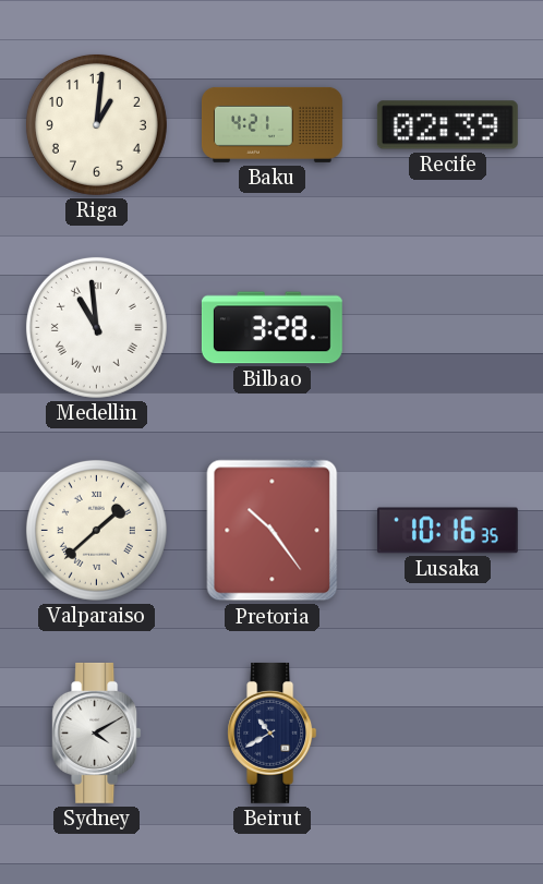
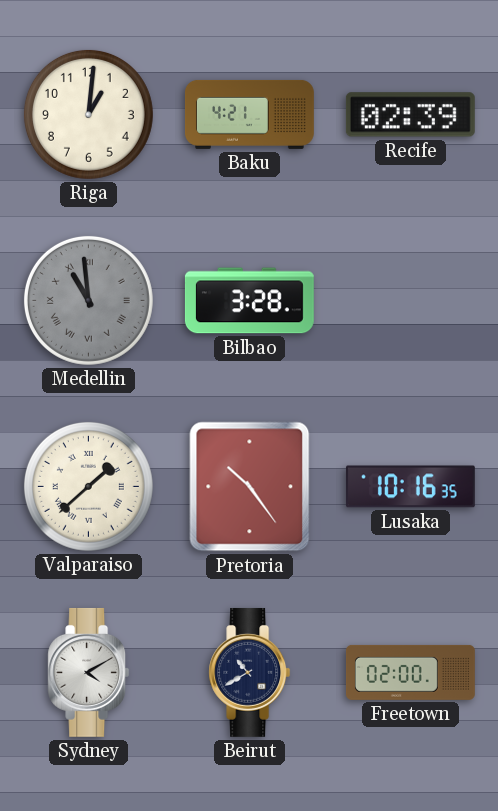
Medellin dial: white -> grey
Freetown: none -> 02:00
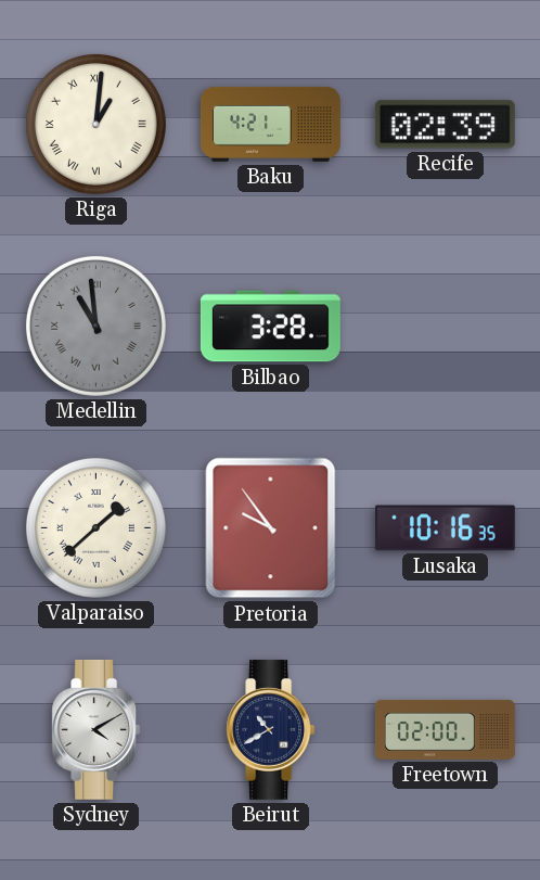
Riga numerals: Arabic -> Roman
Pretoria: 10:24 -> 9:54
